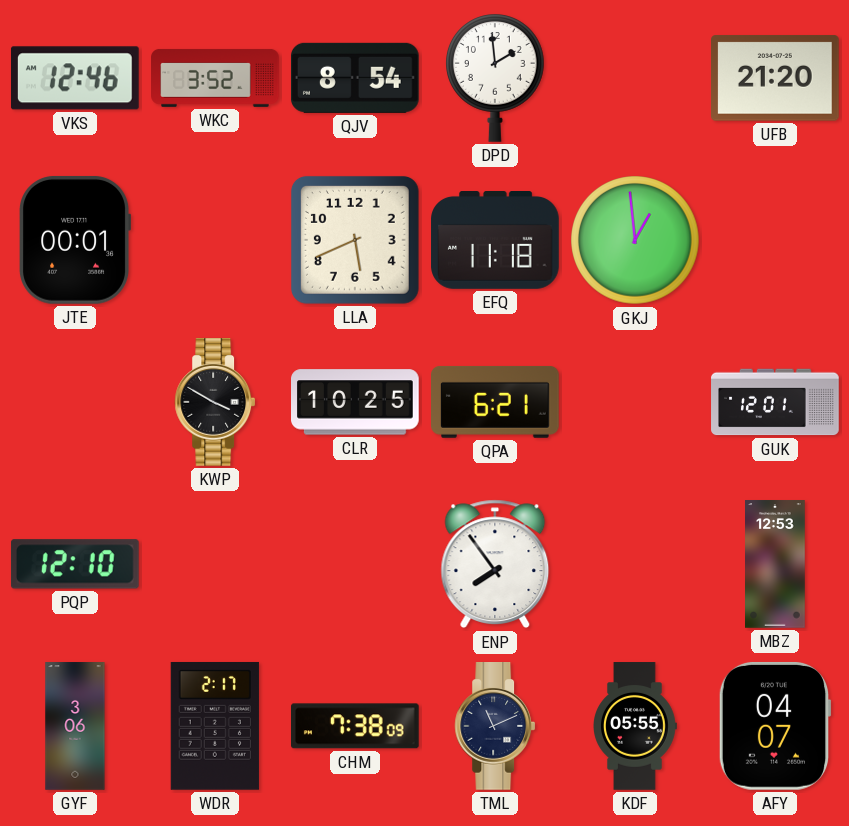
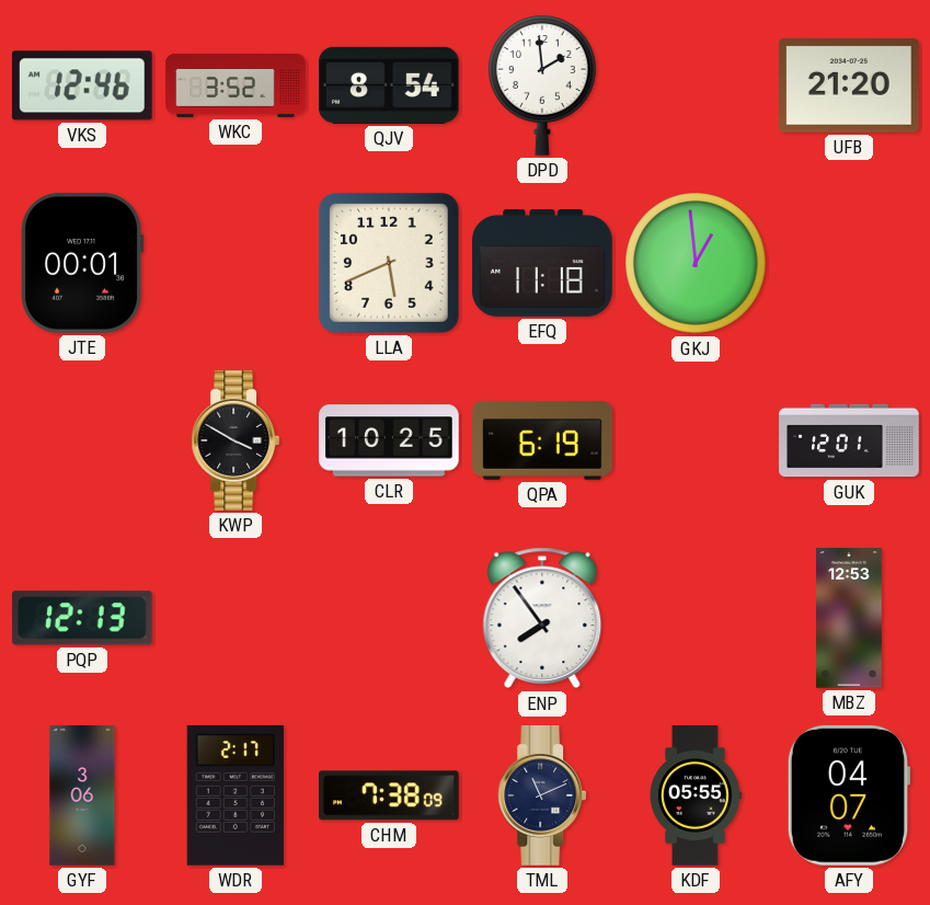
QPA: 6:21 -> 6:19
PQP: 12:10 -> 12:13
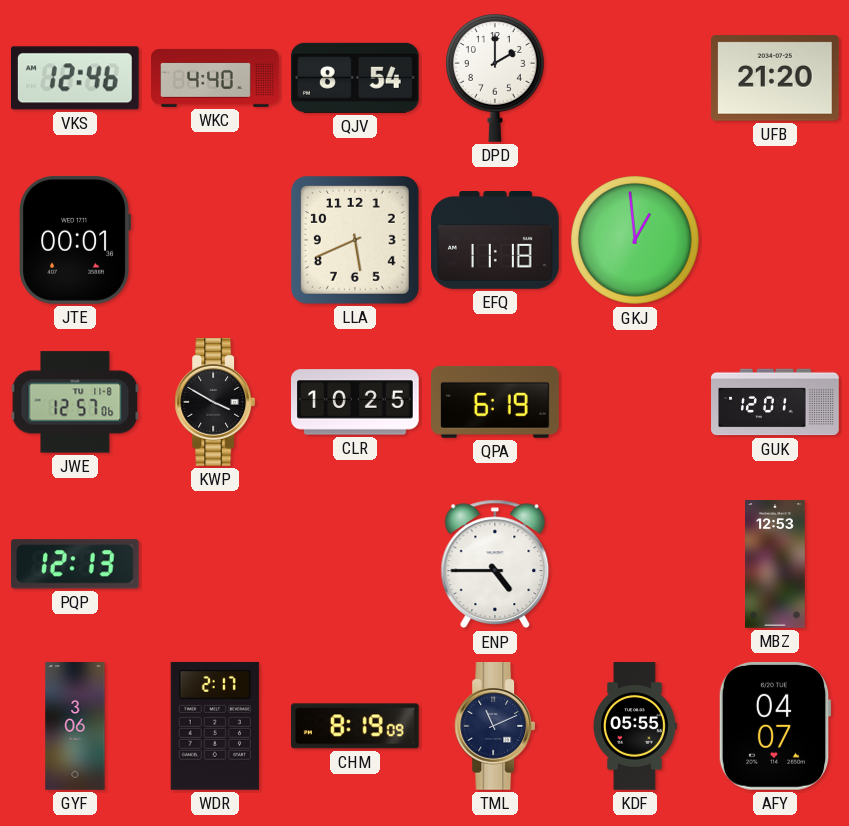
WKC: 3:52 -> 4:40
DPD: 1:59 -> 2:00
JWE: none -> 12:57
ENP: 7:54 -> 4:45
CHM: 7:38 -> 8:19
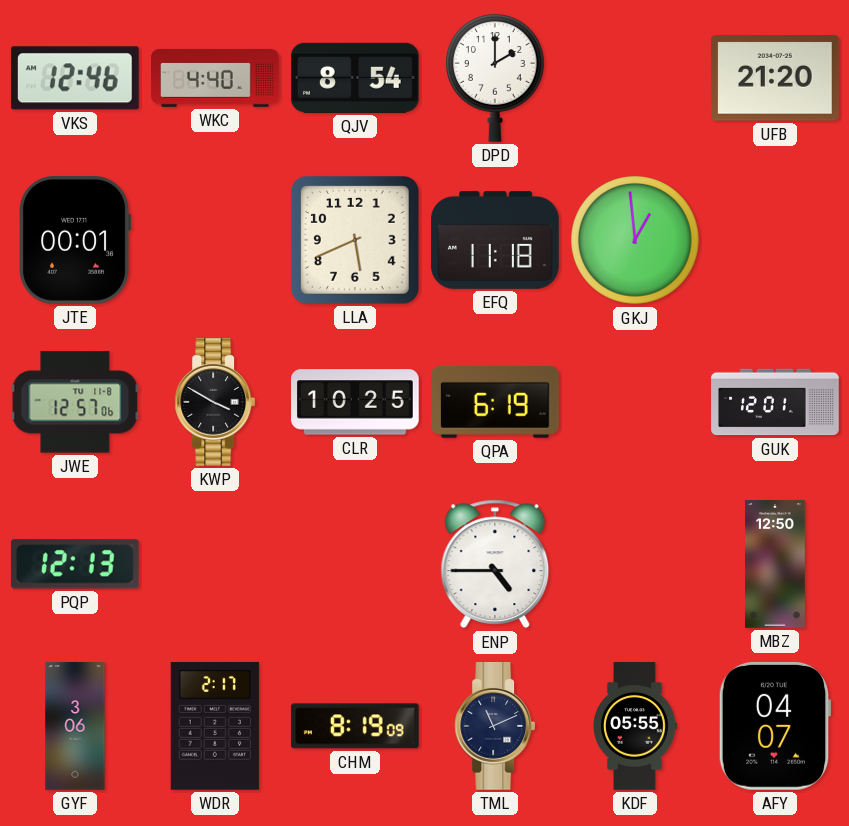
MBZ: 12:53 -> 12:50
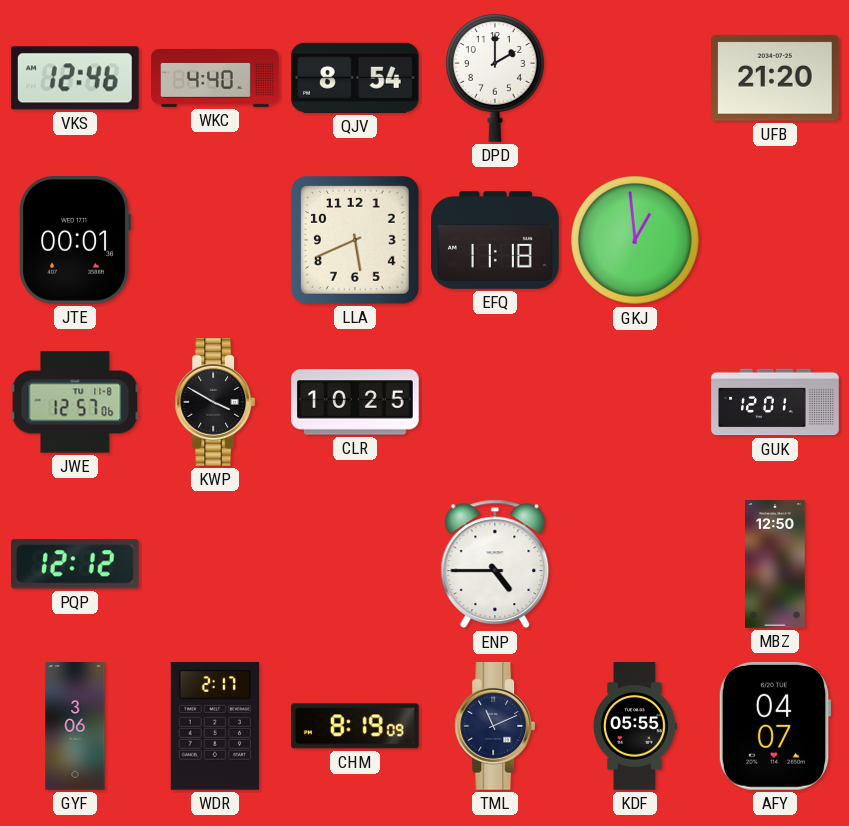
QPA: 6:19 -> none
PQP: 12:13 -> 12:12
